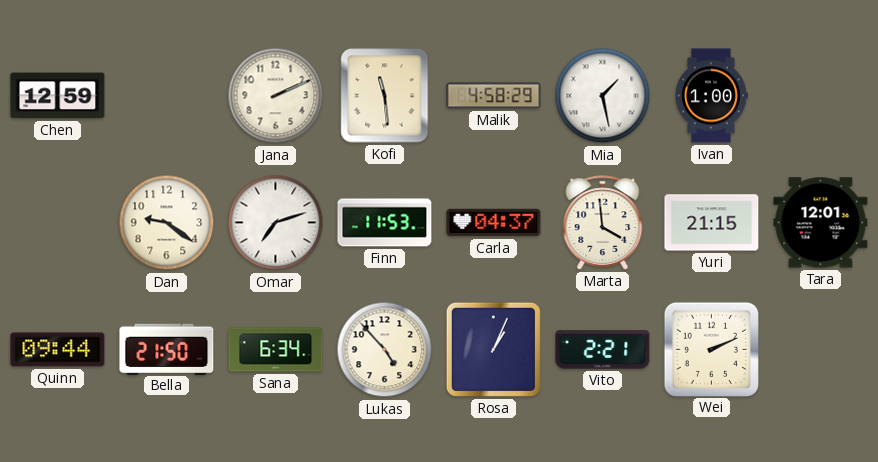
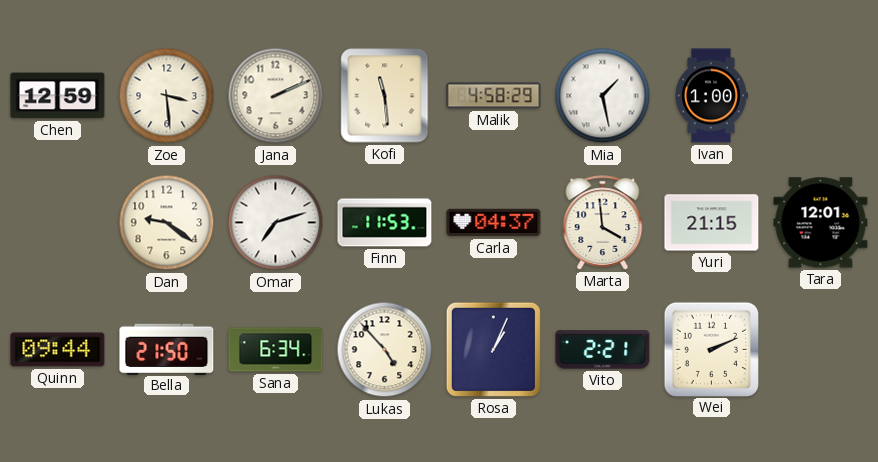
Zoe: none -> 3:29
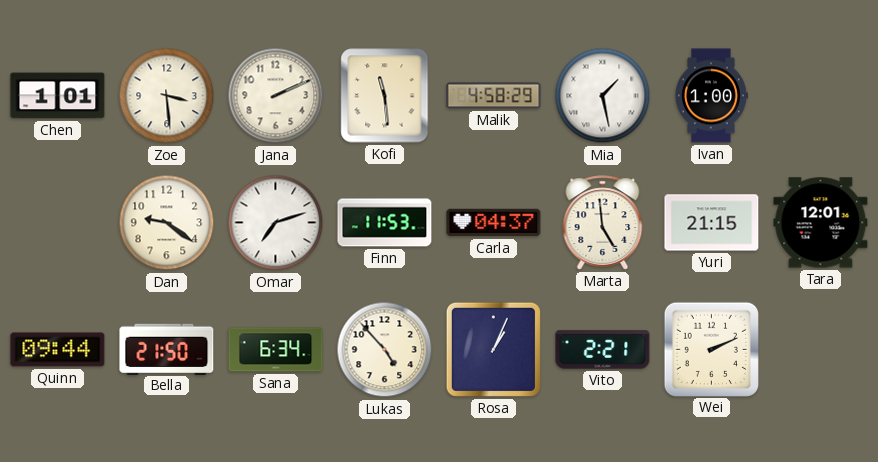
Chen: 12:59 -> 1:01
Marta: 3:59 -> 4:59
